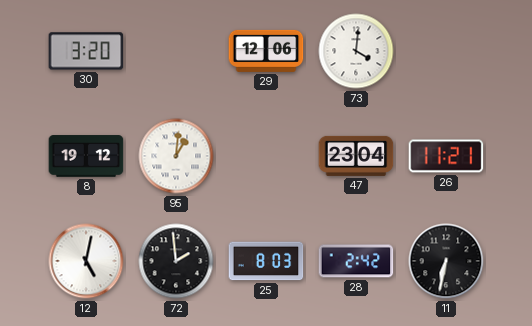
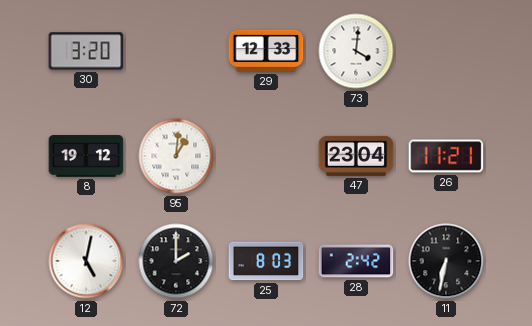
29: 12:06 -> 12:33
72: 1:59 -> 2:00
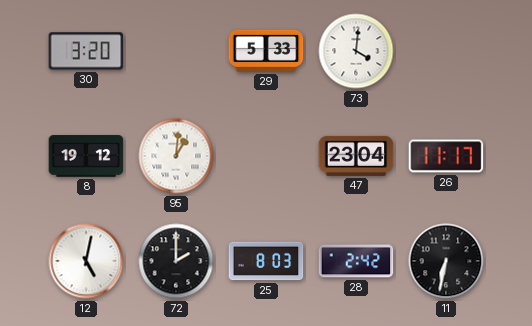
29: 12:33 -> 5:33
26: 11:21 -> 11:17
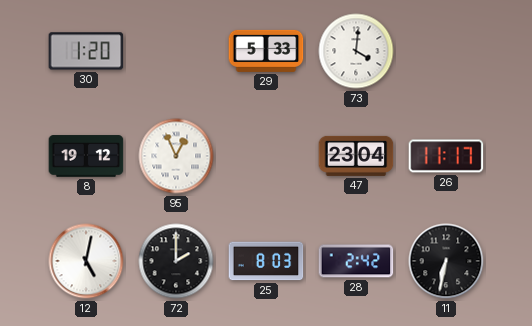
30: 3:20 -> 1:20
95: 1:01 -> 12:56
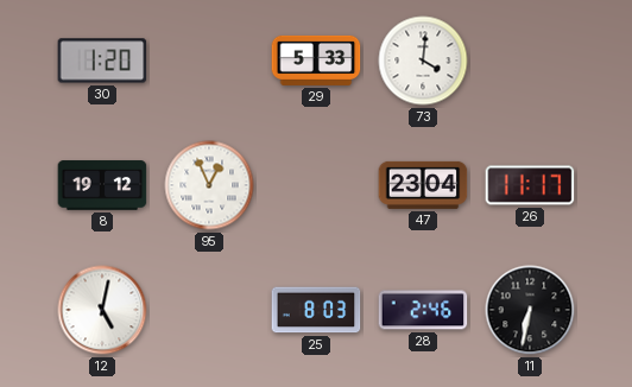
72: 2:00 -> none
28: 2:42 -> 2:46
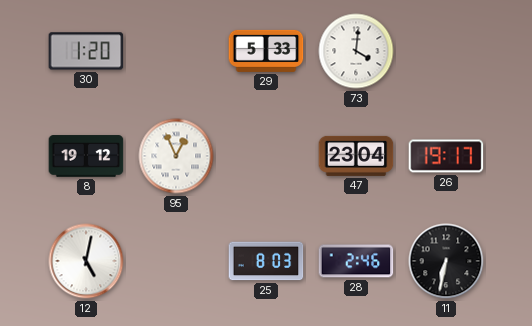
26: 11:17 -> 19:17
